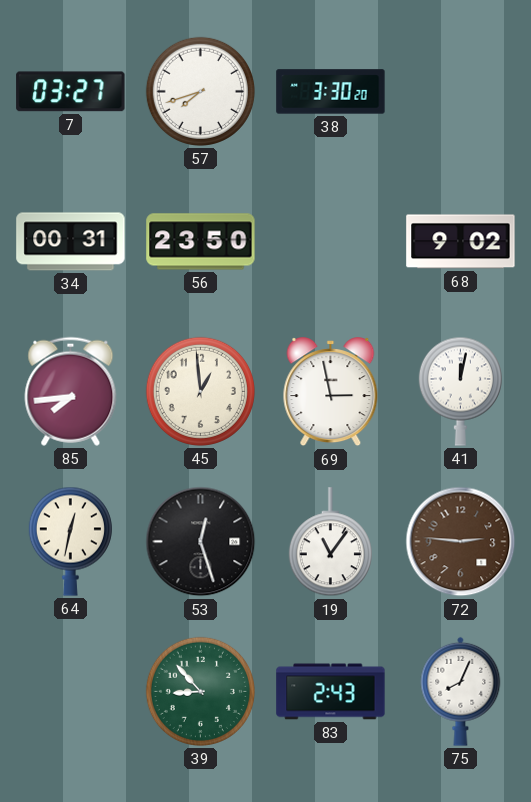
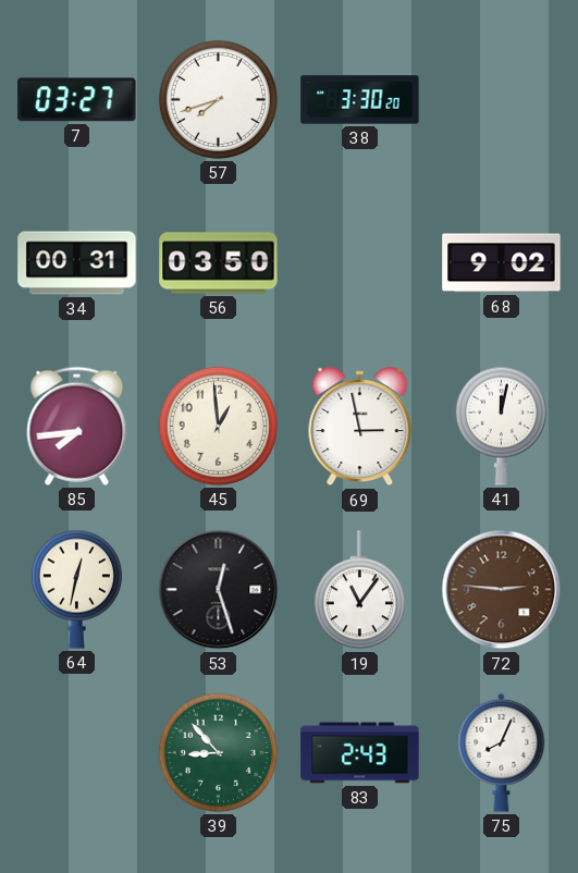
56: 23:50 -> 03:50
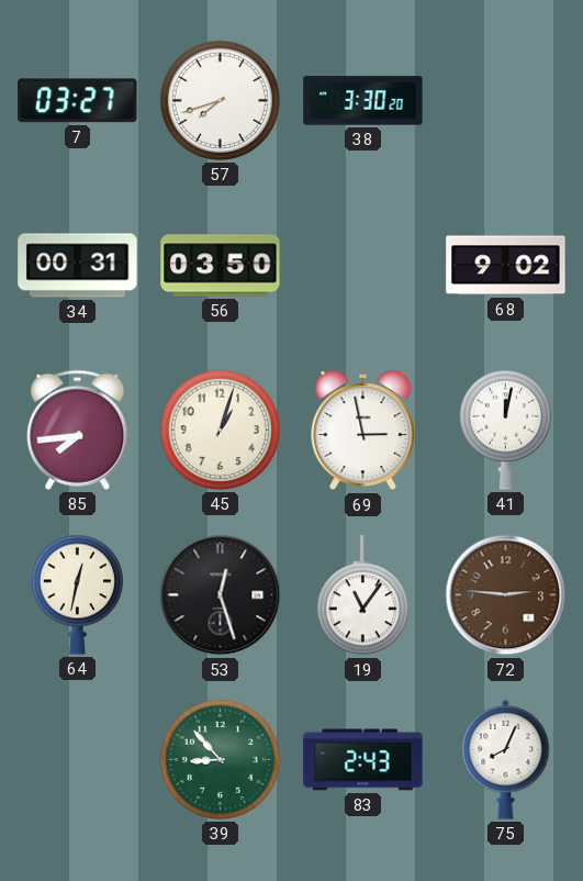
45: 12:59 -> 1:03
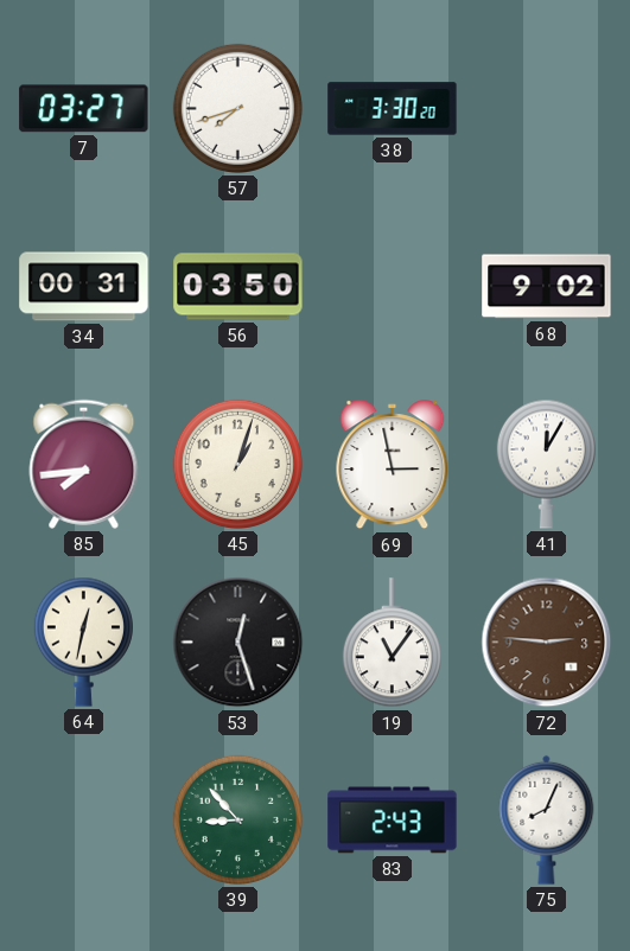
41: 12:02 -> 12:05
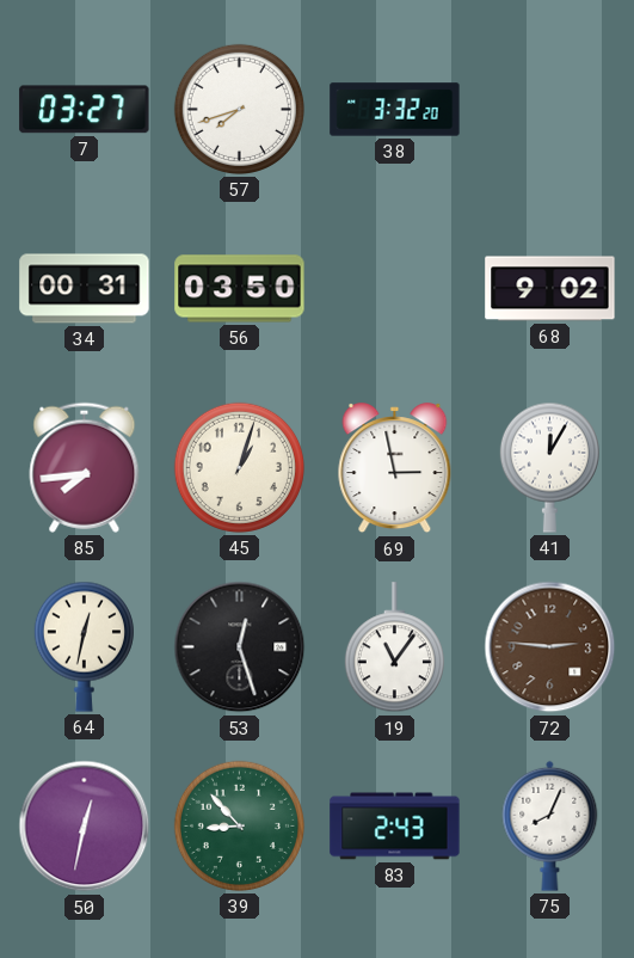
38: 3:30 -> 3:32
50: none -> 12:32
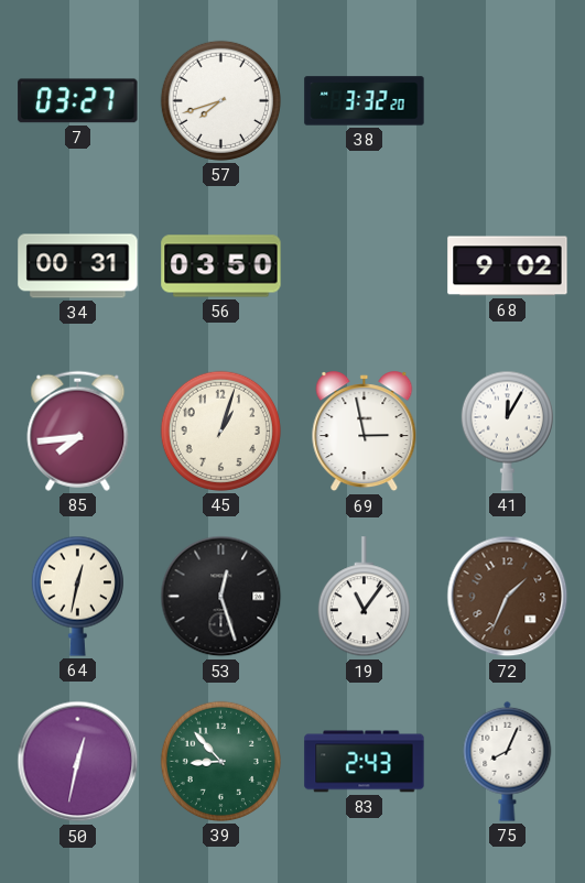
72: 2:46 -> 1:34
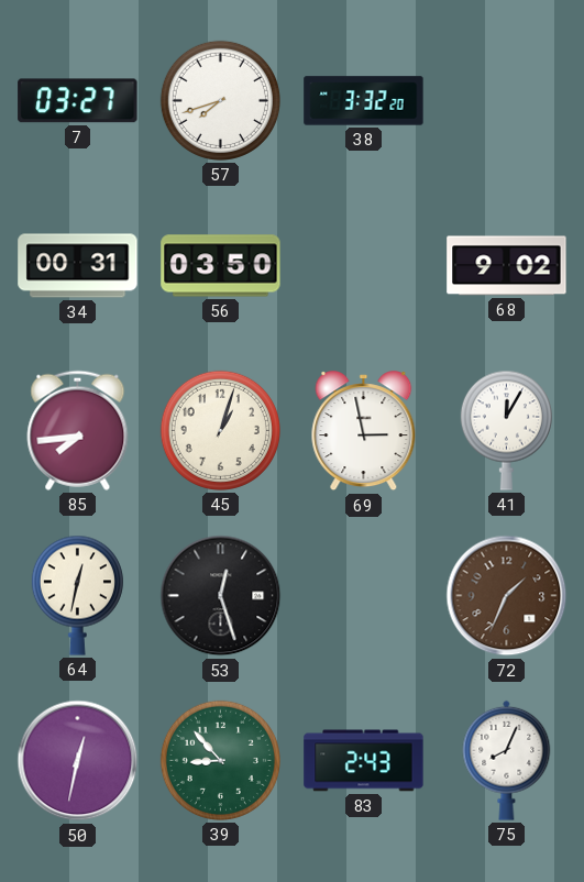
19: 11:06 -> none
